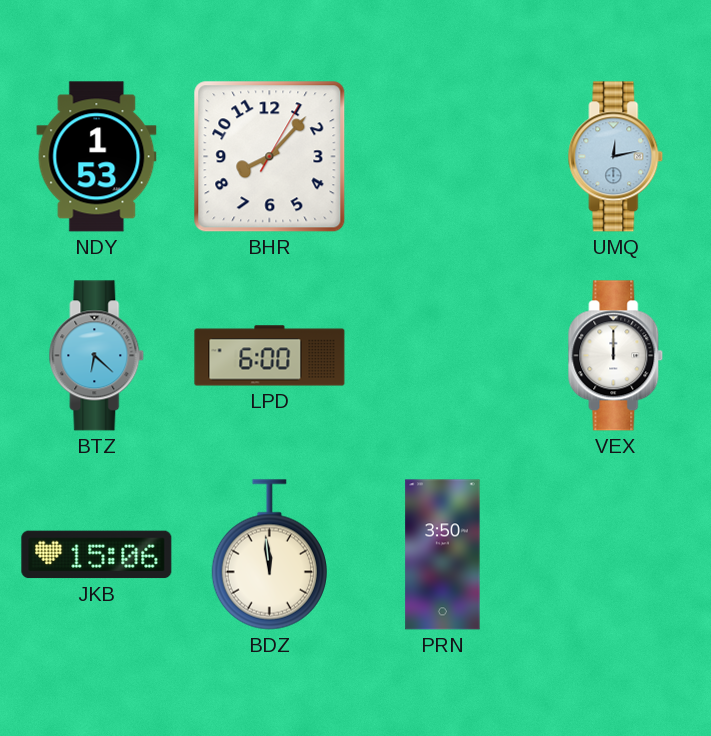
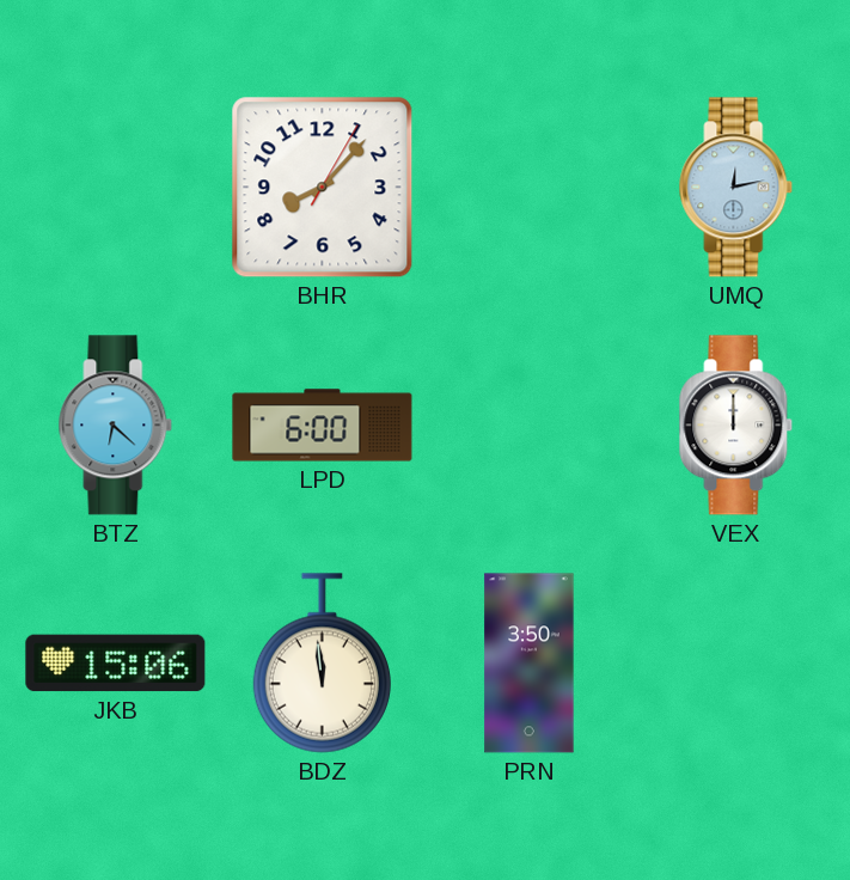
NDY: 1:53 -> none
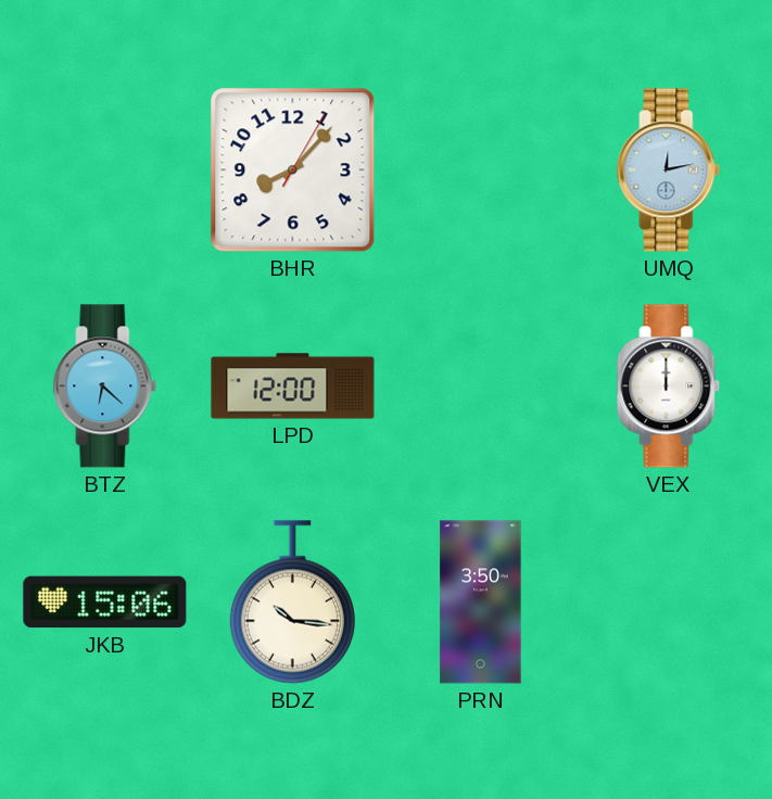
LPD: 6:00 -> 12:00
BDZ: 11:59 -> 10:16
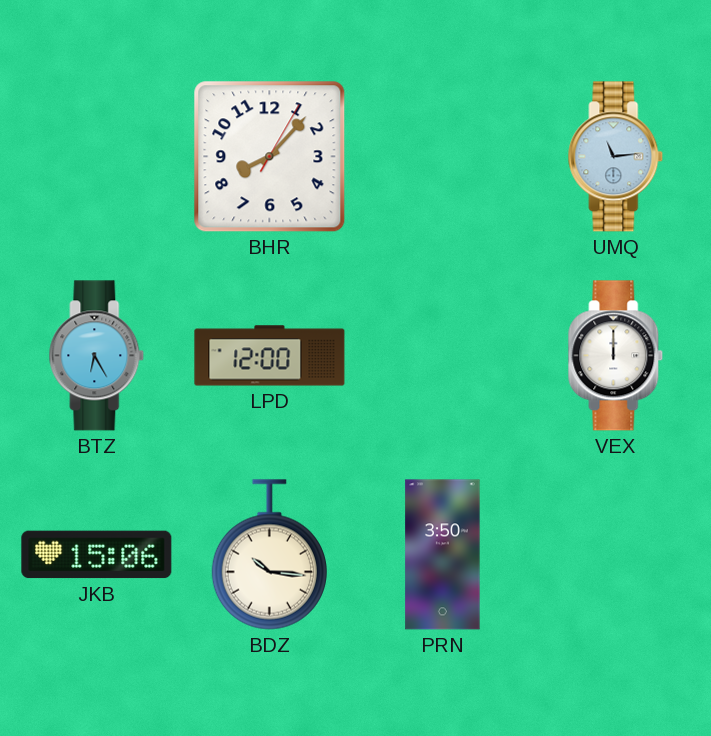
UMQ: 12:13 -> 11:14
BTZ: 6:22 -> 6:25
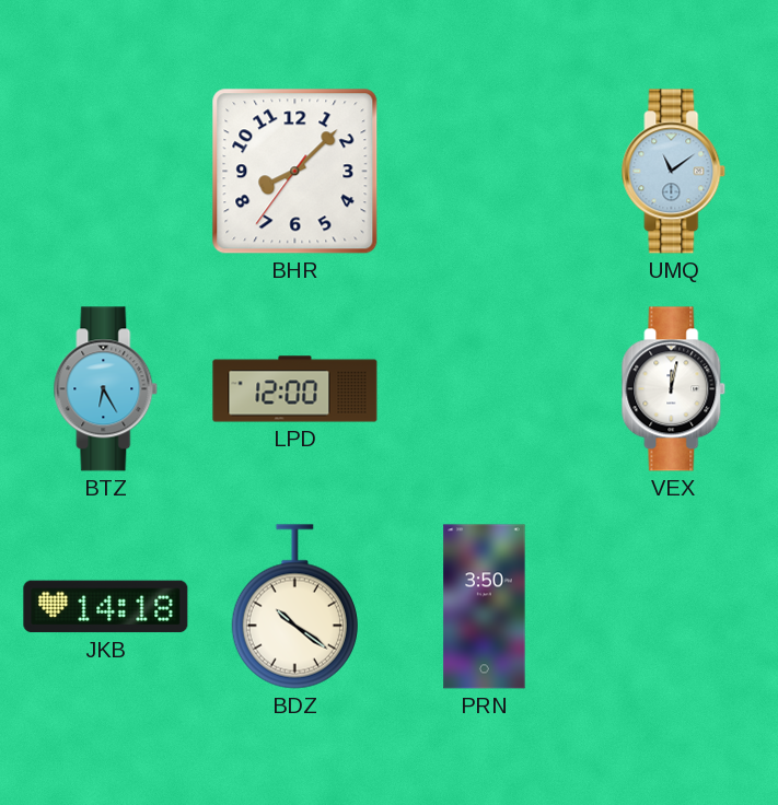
BHR: 8:07:05 -> 8:07:36
UMQ: 11:14 -> 11:09
VEX: 12:00 -> 12:02
JKB: 15:06 -> 14:18
BDZ: 10:16 -> 10:21
